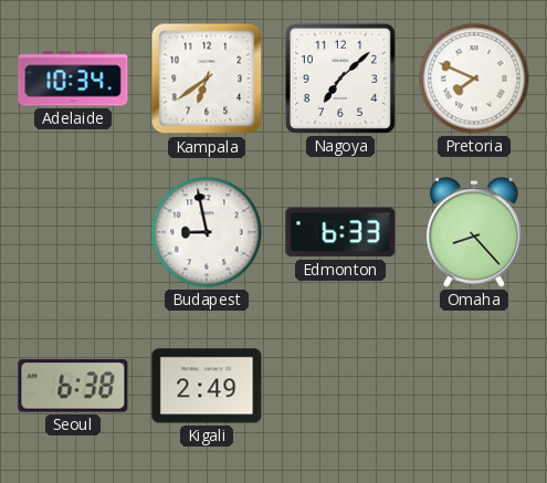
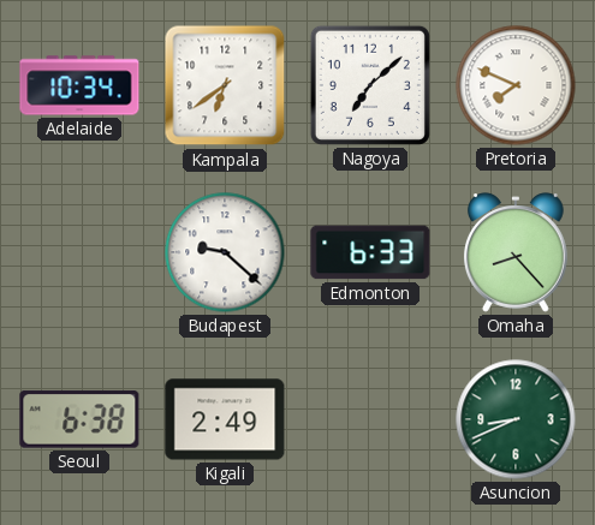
Budapest: 8:58 -> 9:22
Asuncion: none -> 8:41
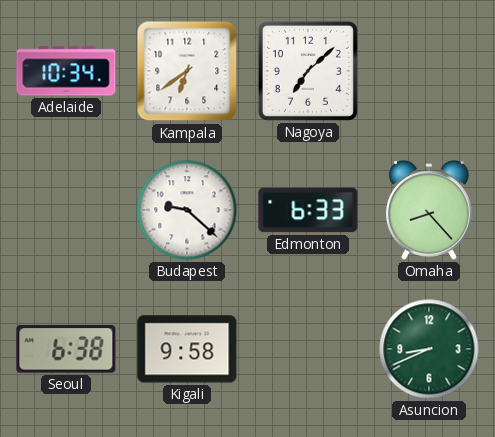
Pretoria: 7:49 -> none
Kigali: 2:49 -> 9:58
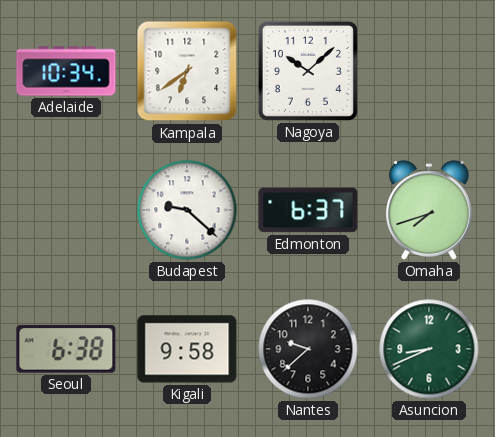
Nagoya: 7:08 -> 10:08
Edmonton: 6:33 -> 6:37
Omaha: 8:23 -> 7:42
Nantes: none -> 9:38
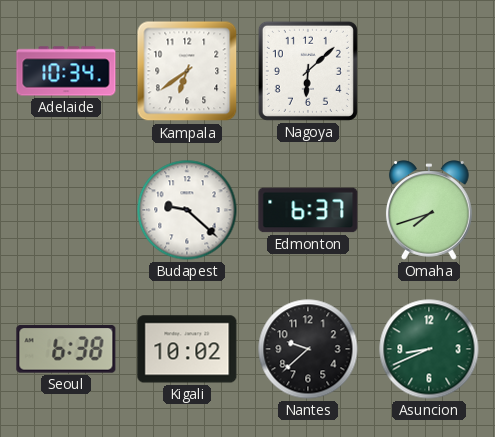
Nagoya: 10:08 -> 6:08
Kigali: 9:58 -> 10:02
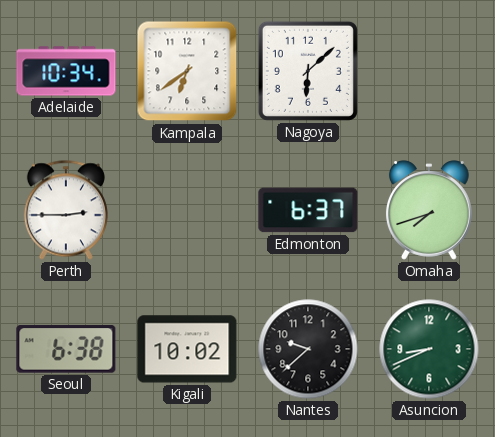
Perth: none -> 2:45
Budapest: 9:22 -> none
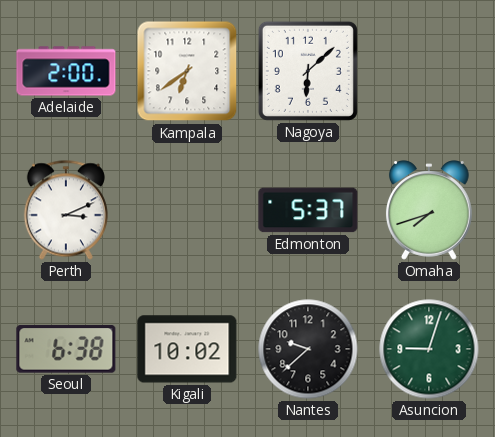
Adelaide: 10:34 -> 2:00
Perth: 2:45 -> 3:11
Edmonton: 6:37 -> 5:37
Asuncion: 8:41 -> 9:03
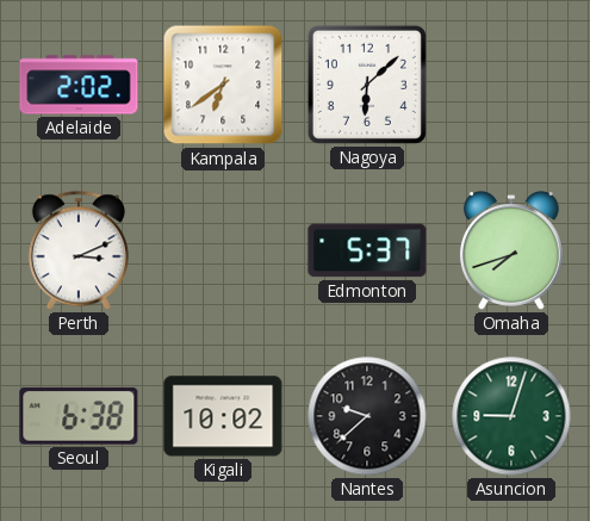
Adelaide: 2:00 -> 2:02
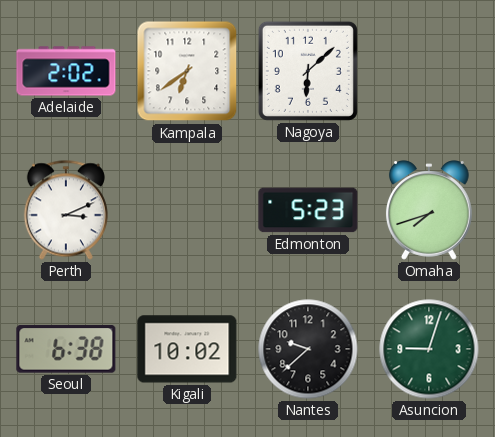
Edmonton: 5:37 -> 5:23
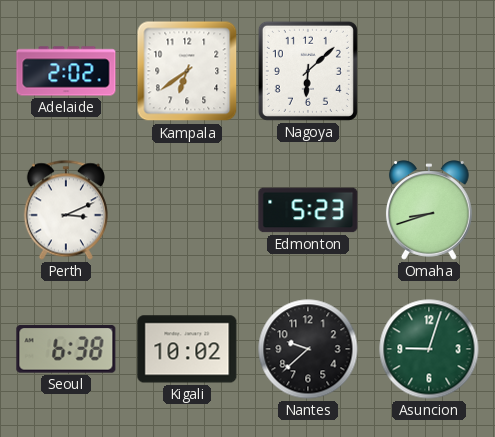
Omaha: 7:42 -> 8:42
